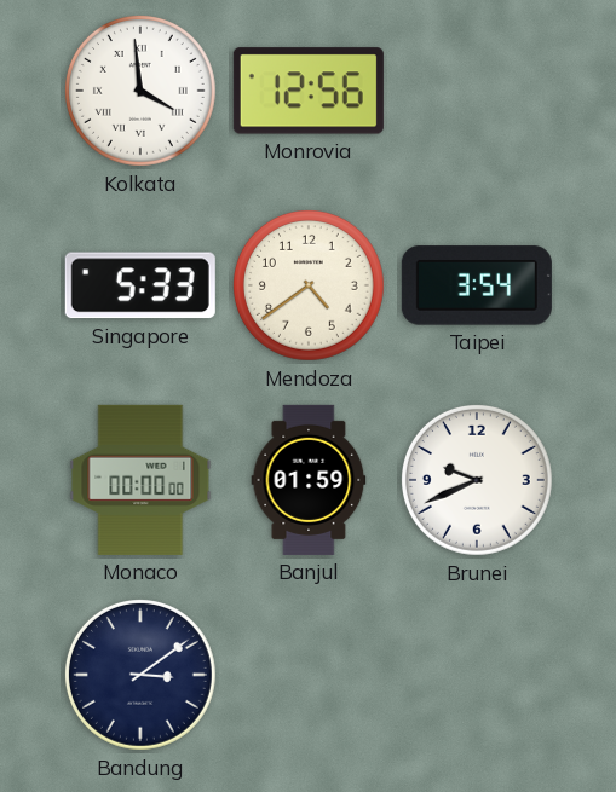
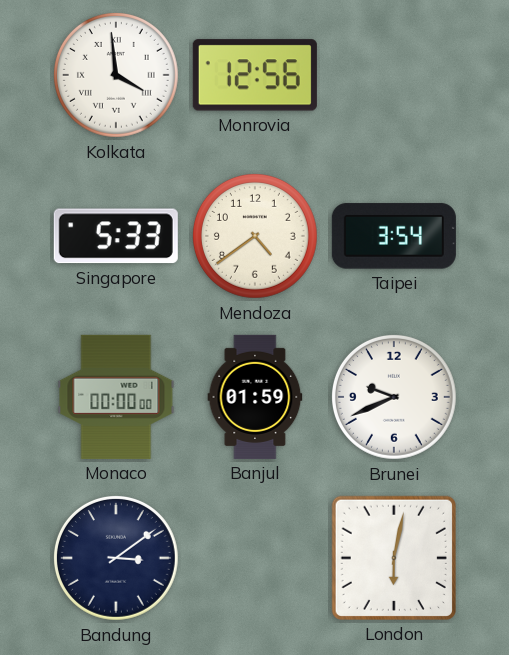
London: none -> 6:02
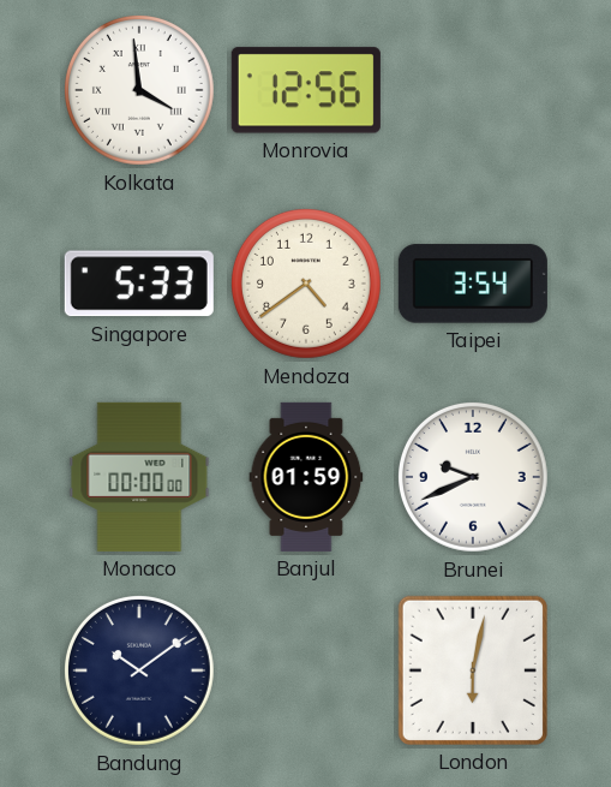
Bandung: 3:09 -> 10:09
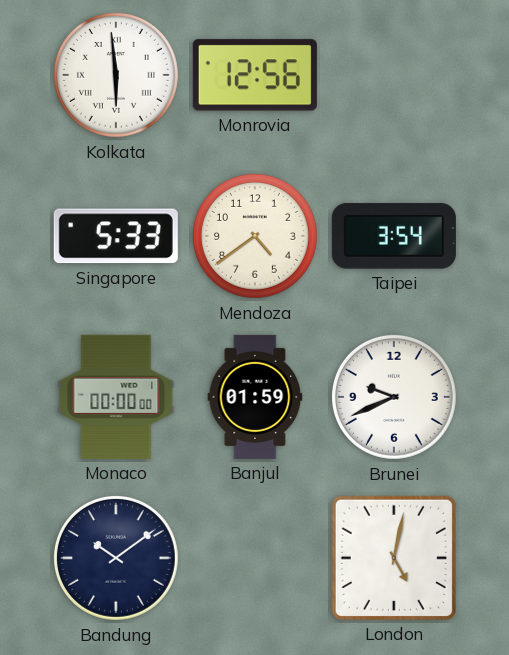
Kolkata: 3:59 -> 5:59
London: 6:02 -> 5:02
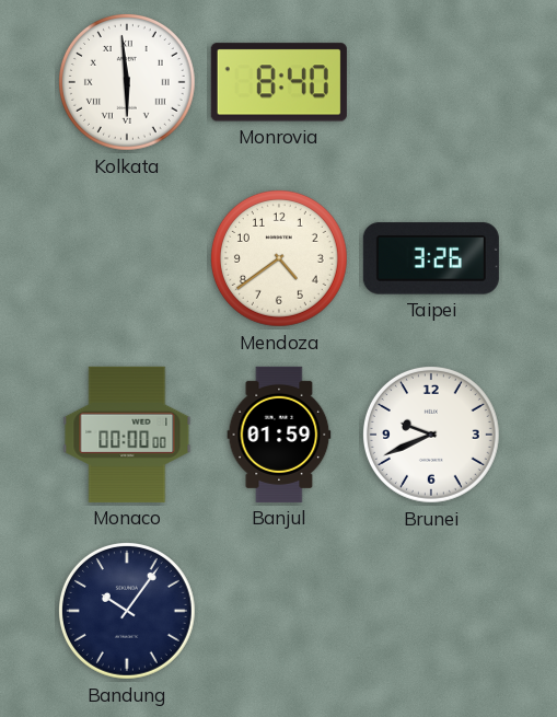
Monrovia: 12:56 -> 8:40
Singapore: 5:33 -> none
Taipei: 3:54 -> 3:26
Bandung: 10:09 -> 10:06
London: 5:02 -> none
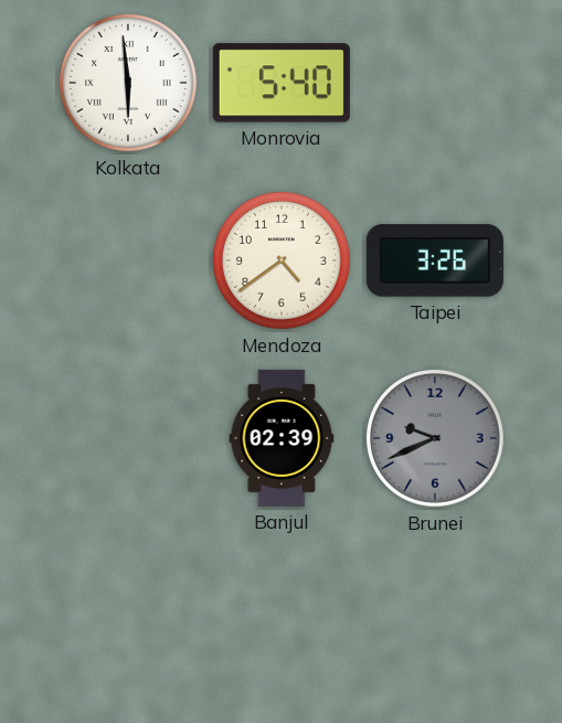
Monrovia: 8:40 -> 5:40
Monaco: 00:00 -> none
Banjul: 01:59 -> 02:39
Brunei dial: white -> grey
Bandung: 10:06 -> none
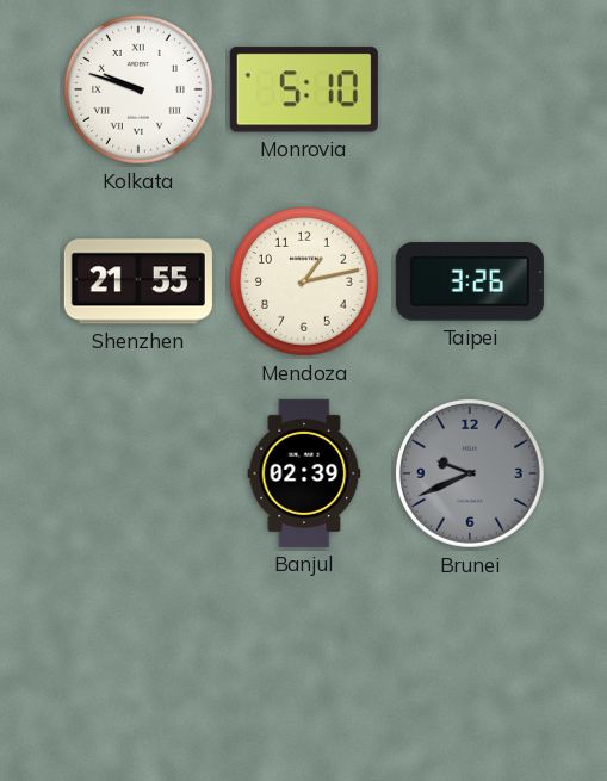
Kolkata: 5:59 -> 9:48
Monrovia: 5:40 -> 5:10
Shenzhen: none -> 21:55
Mendoza: 4:39 -> 1:13
